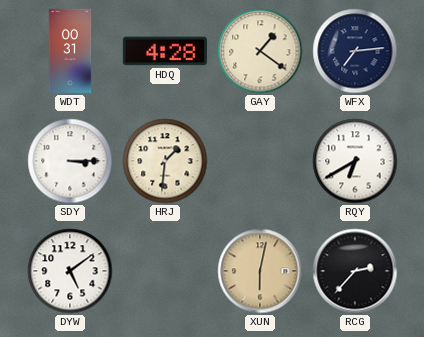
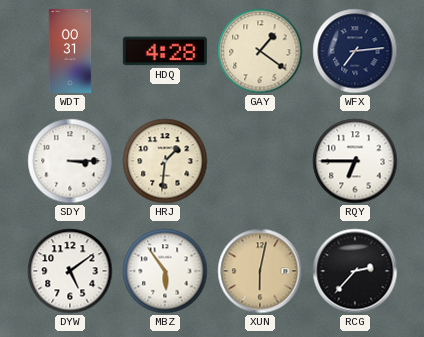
RQY: 6:40 -> 6:45
MBZ: none -> 5:54
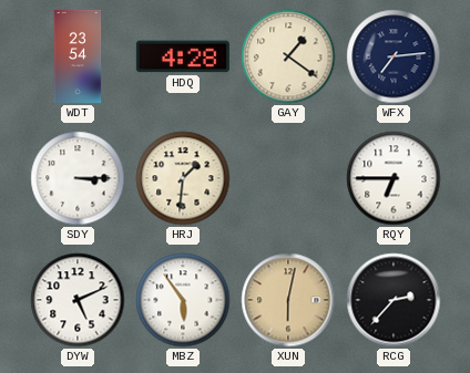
WDT: 00:31 -> 23:54
DYW: 5:09 -> 5:11
